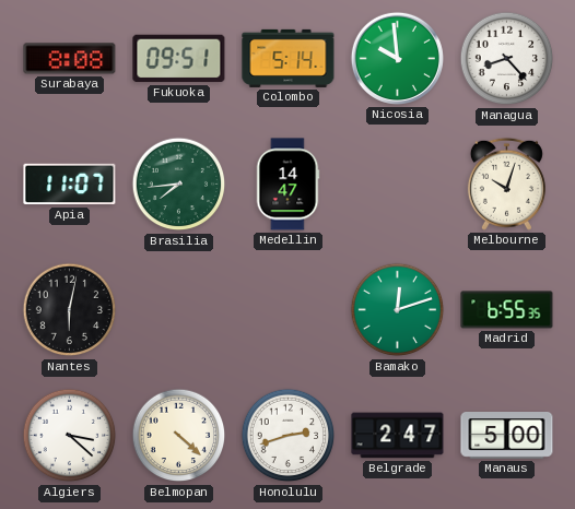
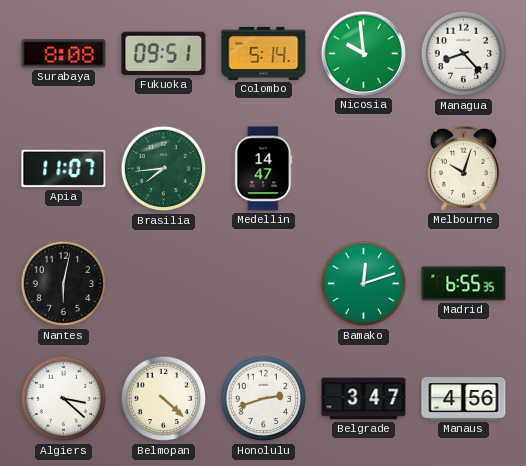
Belgrade: 2:47 -> 3:47
Manaus: 5:00 -> 4:56
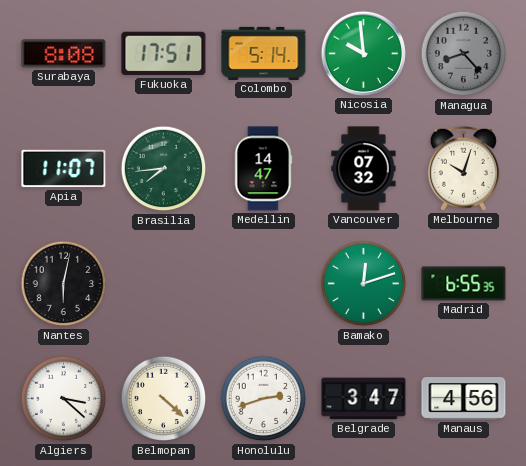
Fukuoka: 09:51 -> 17:51
Managua dial: white -> grey
Vancouver: none -> 07:32
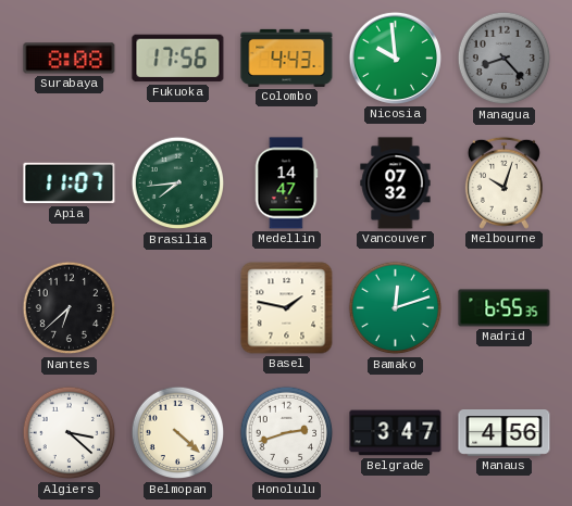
Fukuoka: 17:51 -> 17:56
Colombo: 5:14 -> 4:43
Nantes: 6:02 -> 6:38
Basel: none -> 1:47
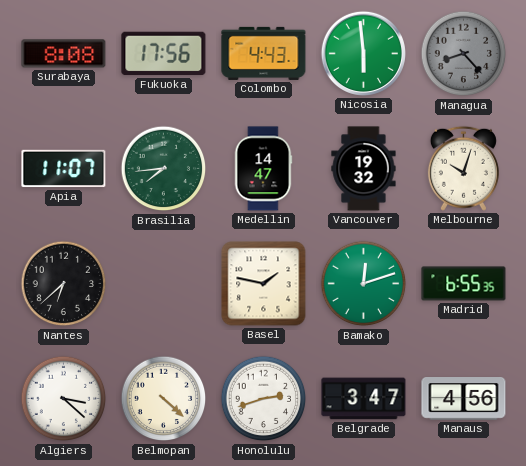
Nicosia: 9:59 -> 5:59
Vancouver: 07:32 -> 19:32
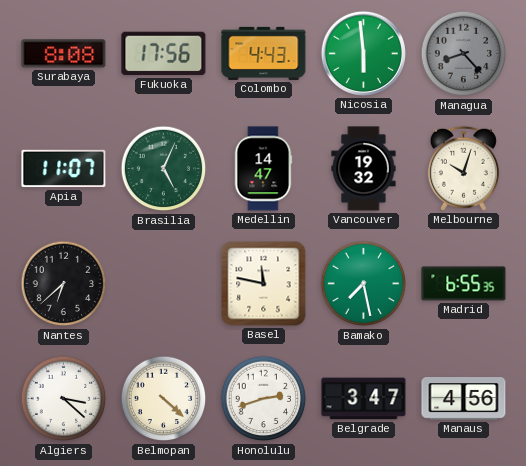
Brasilia: 7:44 -> 5:04
Basel: 1:47 -> 11:47
Bamako: 12:12 -> 7:28
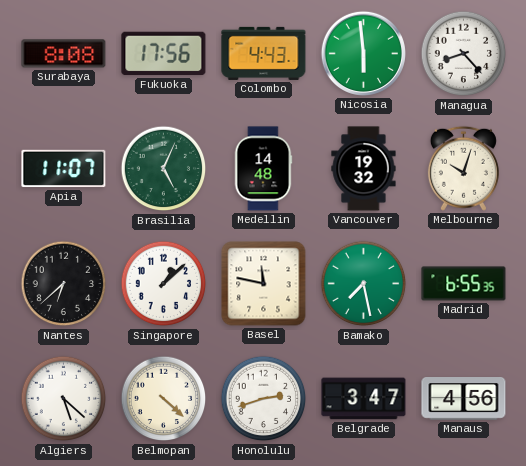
Managua dial: grey -> white
Medellin: 14:47 -> 14:48
Singapore: none -> 1:08
Algiers: 3:22 -> 5:22
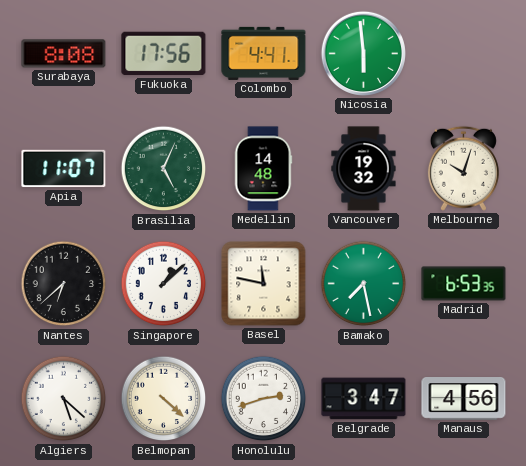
Colombo: 4:43 -> 4:41
Managua: 8:23 -> none
Madrid: 6:55 -> 6:53
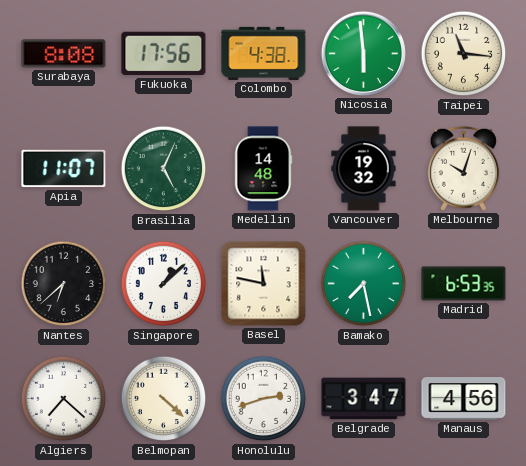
Colombo: 4:41 -> 4:38
Taipei: none -> 11:16
Algiers: 5:22 -> 7:22
